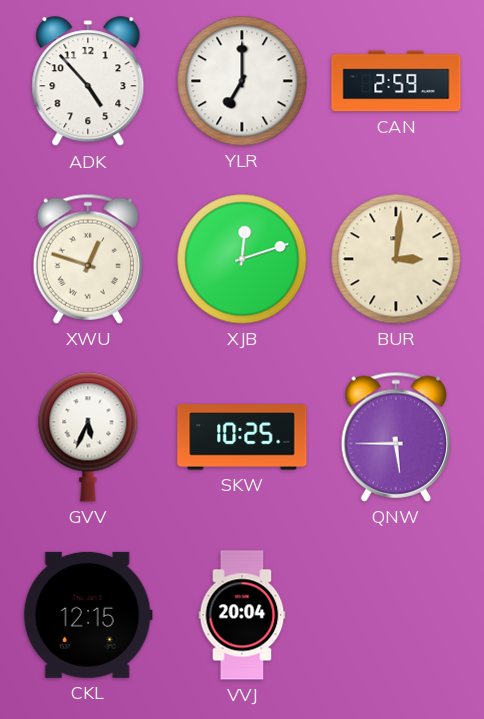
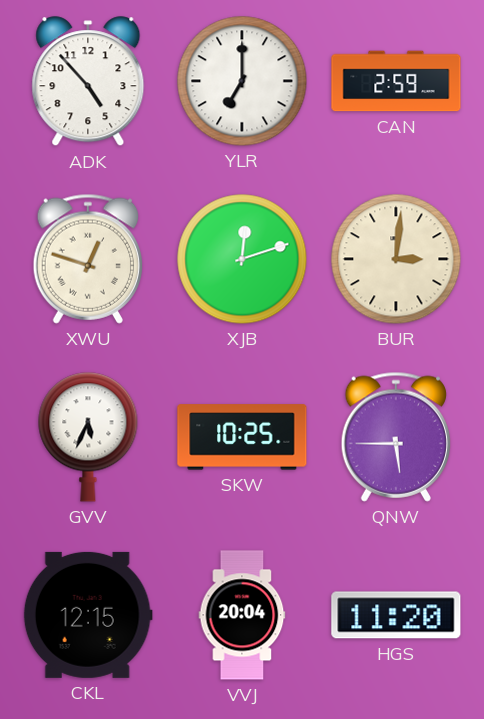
HGS: none -> 11:20
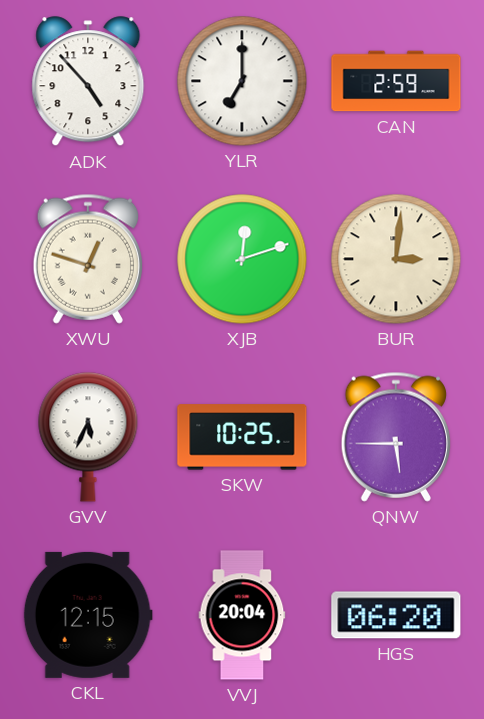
HGS: 11:20 -> 06:20
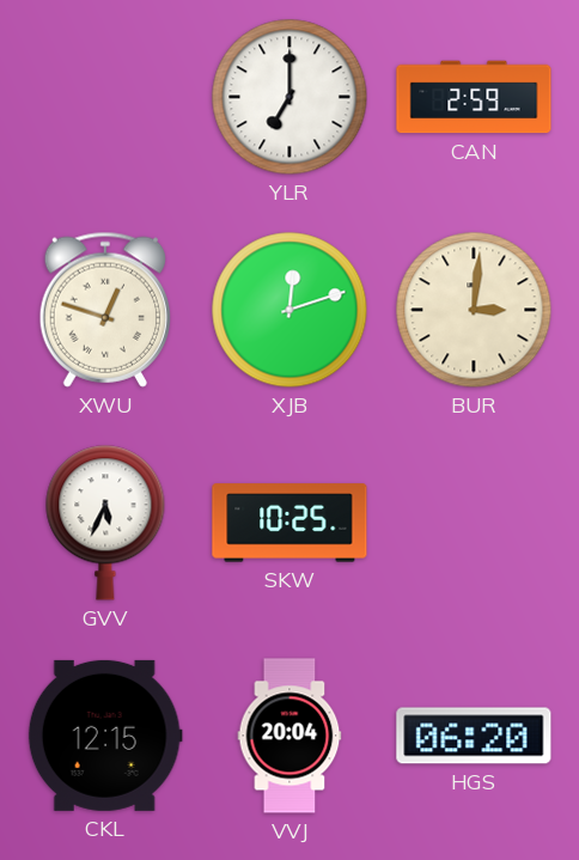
ADK: 4:53 -> none
QNW: 5:45 -> none
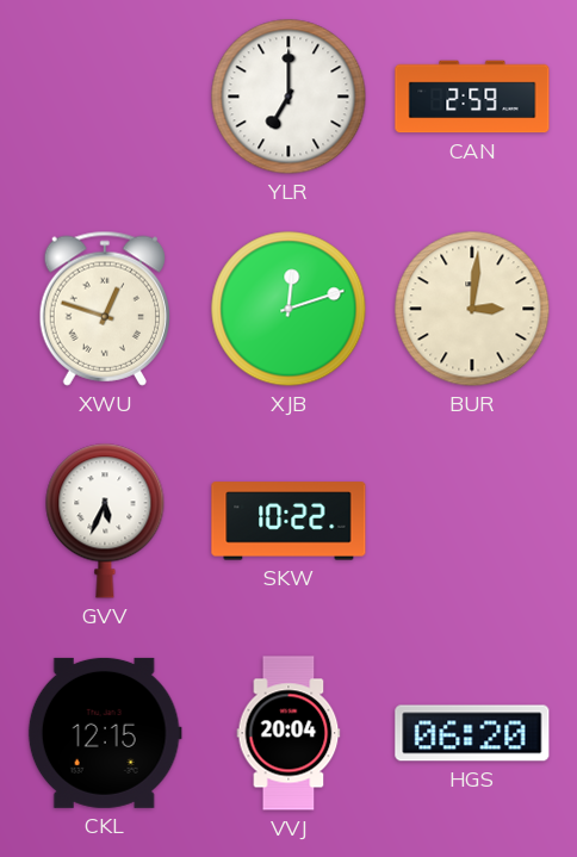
SKW: 10:25 -> 10:22
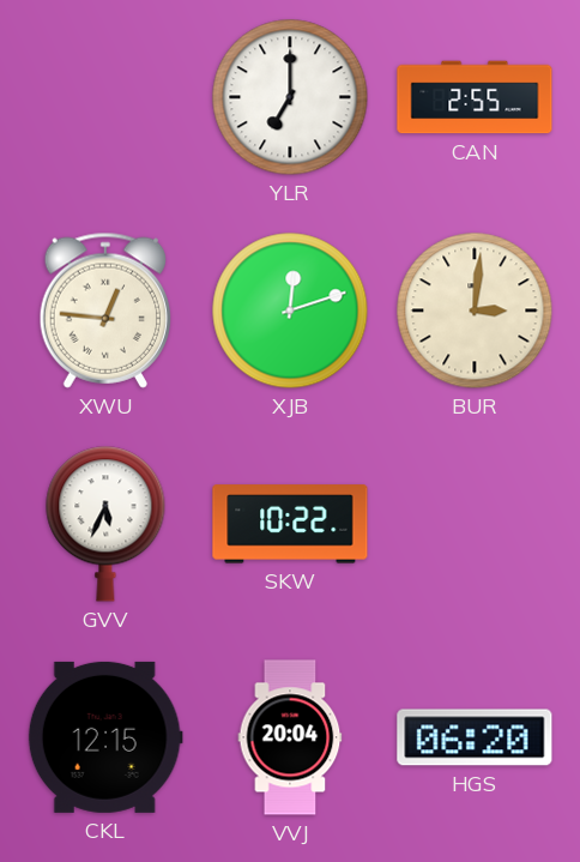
CAN: 2:59 -> 2:55
XWU: 12:48 -> 12:46
